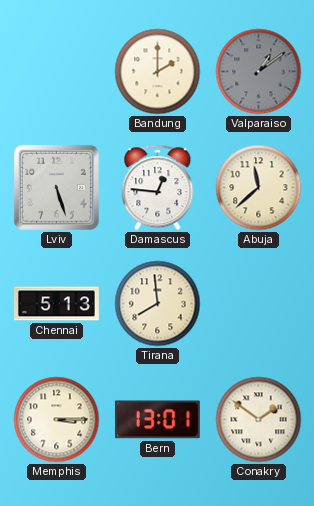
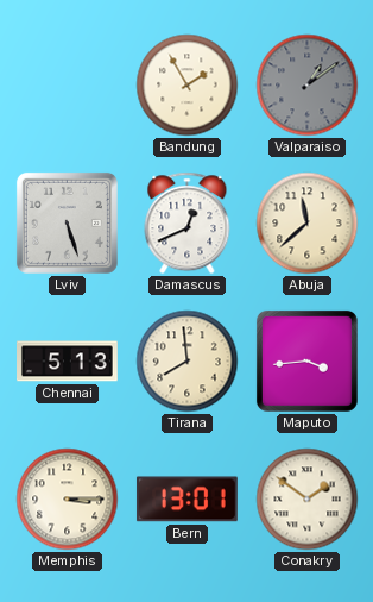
Bandung: 2:00 -> 1:55
Damascus: 12:46 -> 12:41
Maputo: none -> 3:44
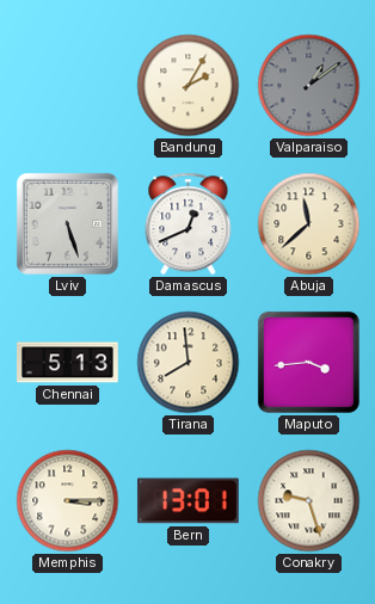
Bandung: 1:55 -> 2:05
Conakry: 1:51 -> 9:27
